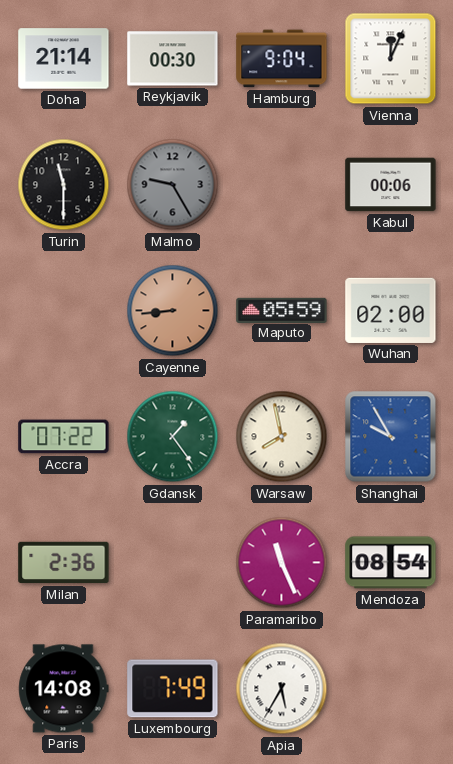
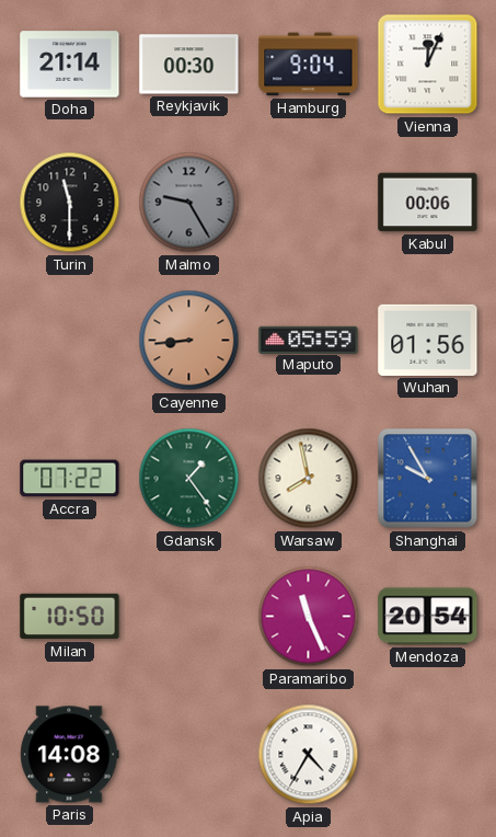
Wuhan: 02:00 -> 01:56
Milan: 2:36 -> 10:50
Mendoza: 08:54 -> 20:54
Luxembourg: 7:49 -> none
Apia: 5:35 -> 4:35
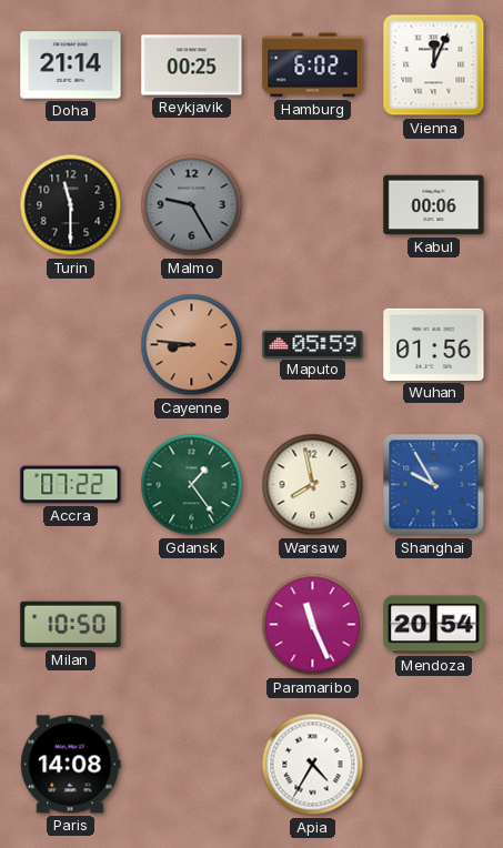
Reykjavik: 00:30 -> 00:25
Hamburg: 9:04 -> 6:02
Cayenne: 8:44 -> 8:46
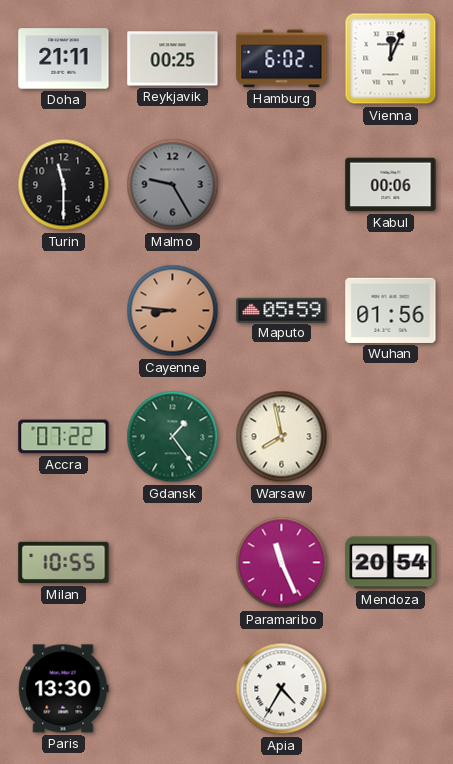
Doha: 21:14 -> 21:11
Shanghai: 9:55 -> none
Milan: 10:50 -> 10:55
Paris: 14:08 -> 13:30
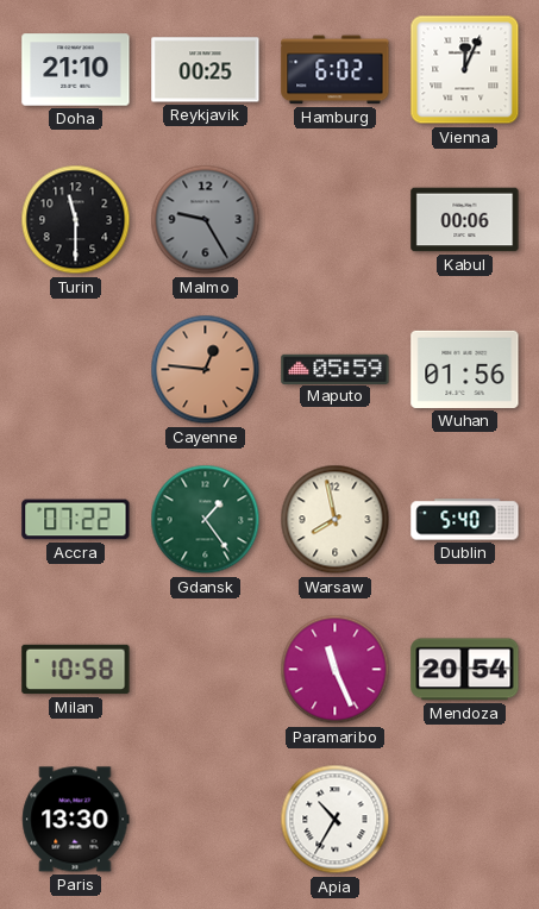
Doha: 21:11 -> 21:10
Cayenne: 8:46 -> 12:46
Dublin: none -> 5:40
Milan: 10:55 -> 10:58
Apia: 4:35 -> 10:35
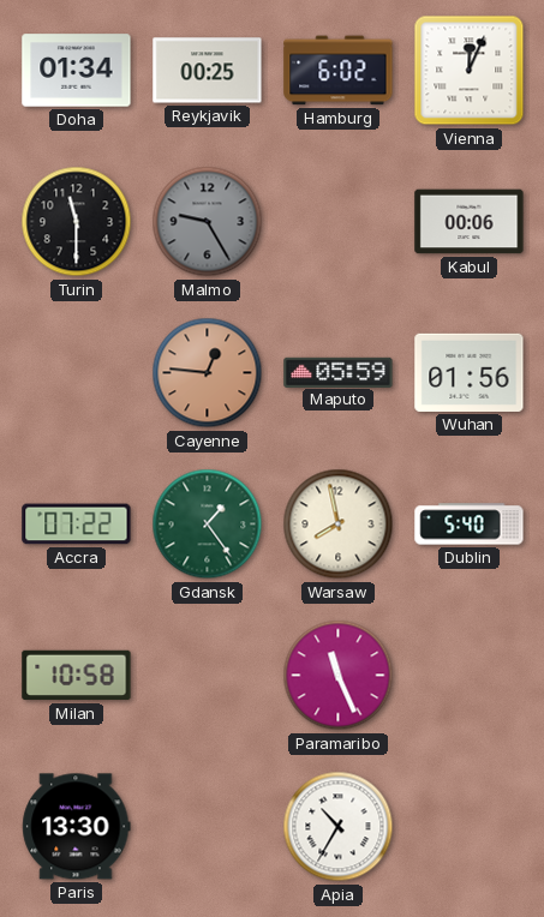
Doha: 21:10 -> 01:34
Mendoza: 20:54 -> none
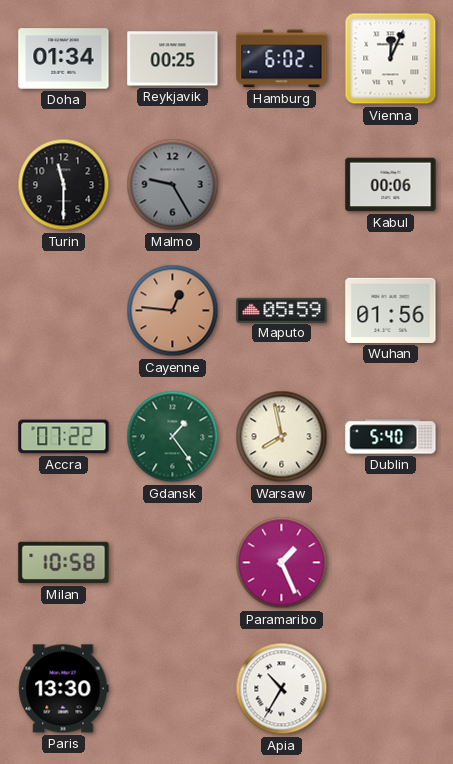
Paramaribo: 11:26 -> 1:26
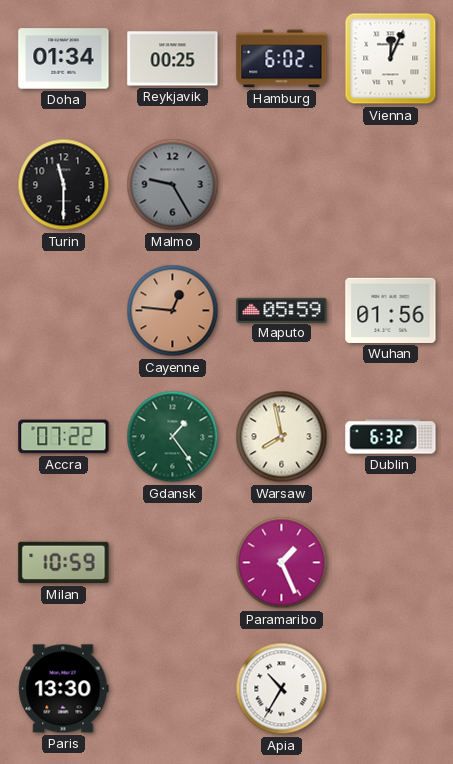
Kabul: 00:06 -> none
Dublin: 5:40 -> 6:32
Milan: 10:58 -> 10:59
